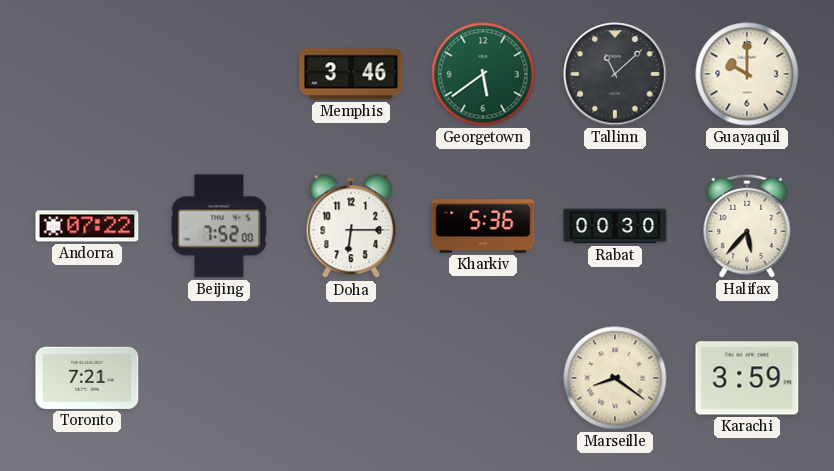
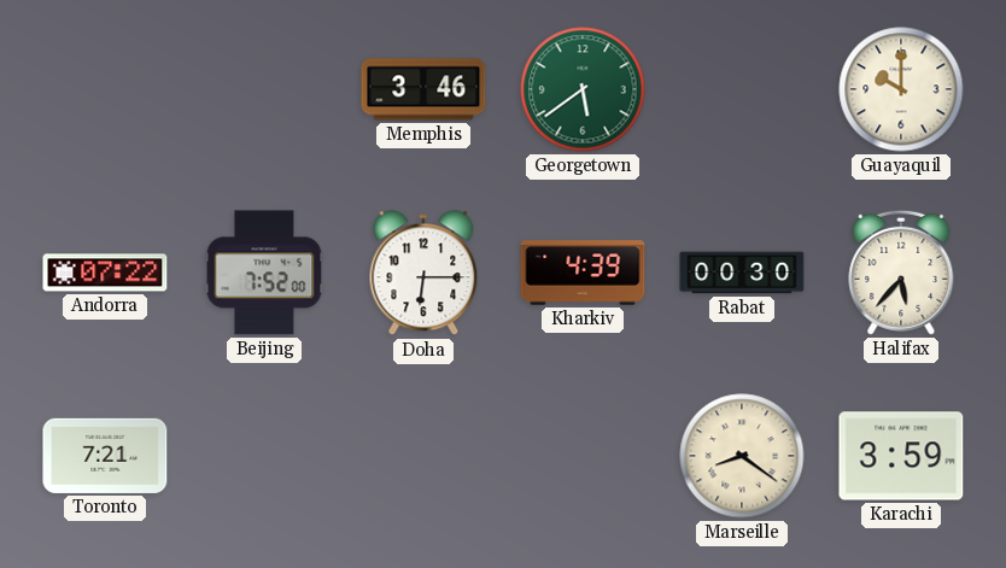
Tallinn: 11:08 -> none
Kharkiv: 5:36 -> 4:39
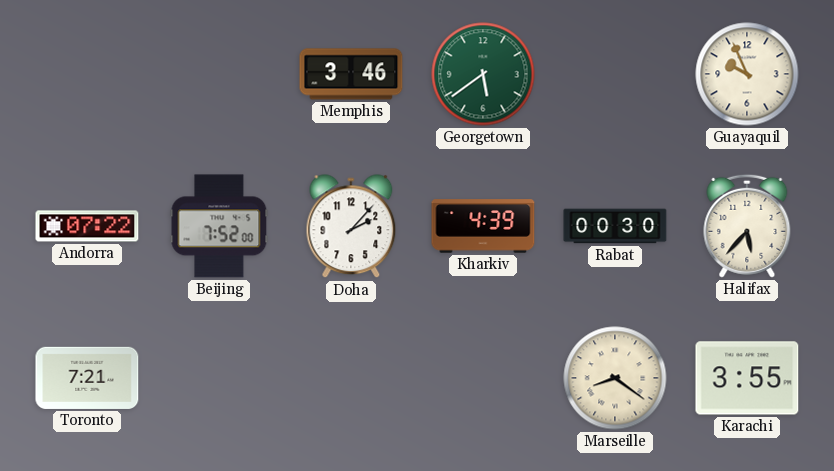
Guayaquil: 10:00 -> 9:56
Doha: 6:15 -> 2:07
Karachi: 3:59 -> 3:55
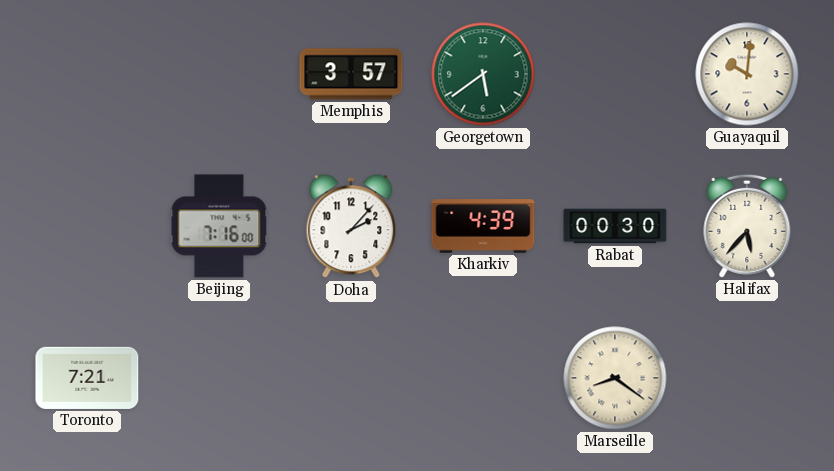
Memphis: 3:46 -> 3:57
Guayaquil: 9:56 -> 10:01
Andorra: 07:22 -> none
Beijing: 7:52 -> 7:16
Karachi: 3:55 -> none
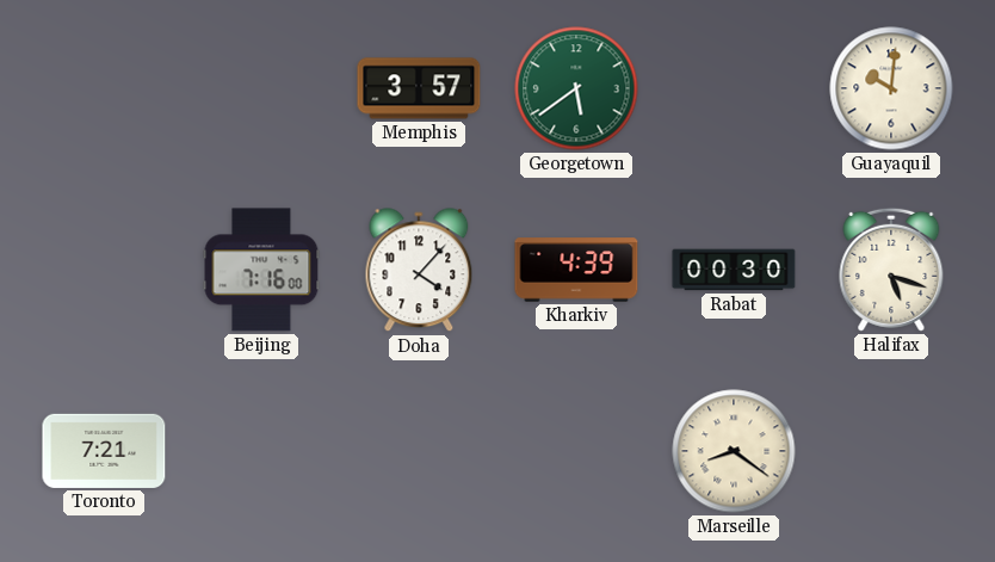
Doha: 2:07 -> 4:07
Halifax: 5:37 -> 5:18
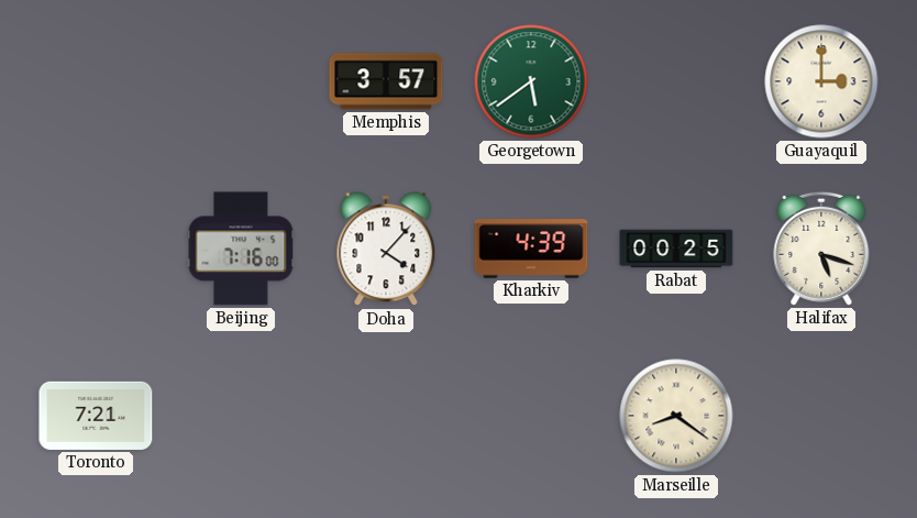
Guayaquil: 10:01 -> 3:00
Rabat: 00:30 -> 00:25
